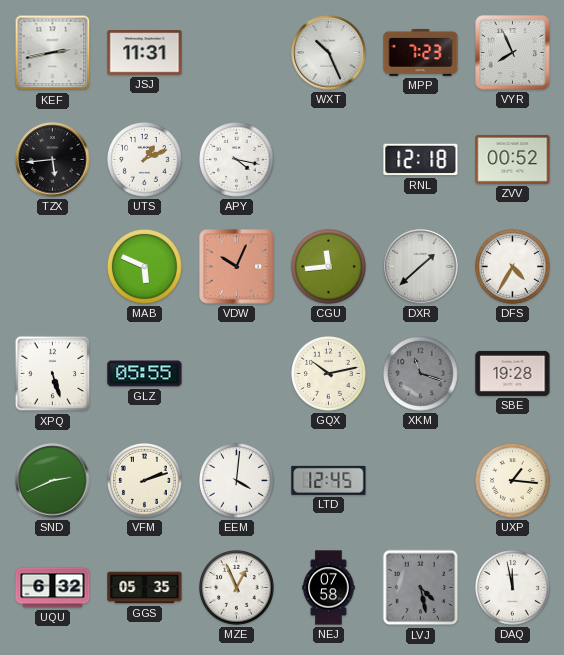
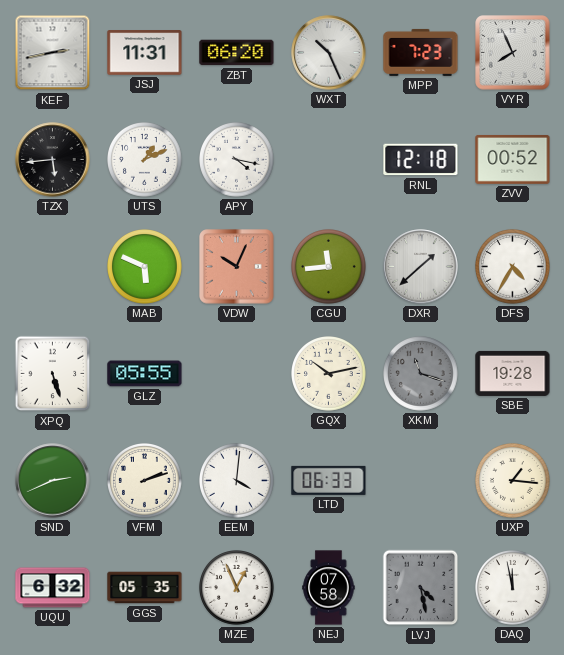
ZBT: none -> 06:20
LTD: 12:45 -> 06:33
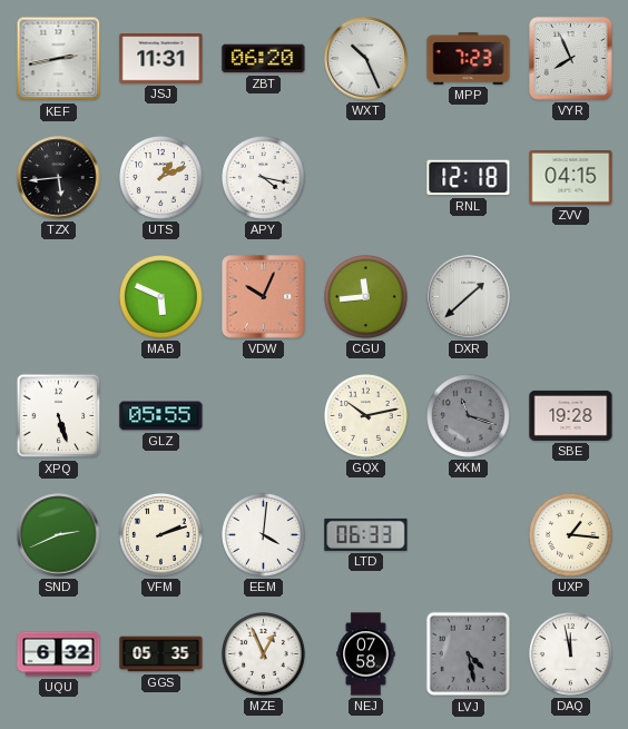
ZVV: 00:52 -> 04:15
DFS: 4:35 -> none
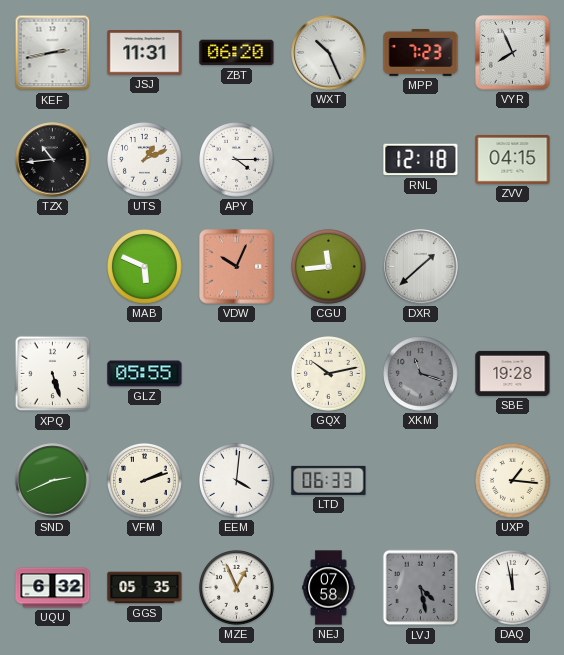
TZX: 5:44 -> 10:44
APY: 4:17 -> 4:15
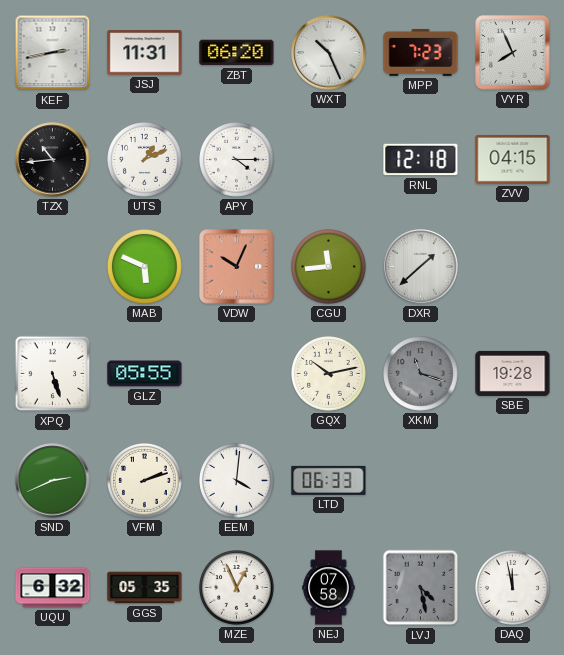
UXP: 1:16 -> none
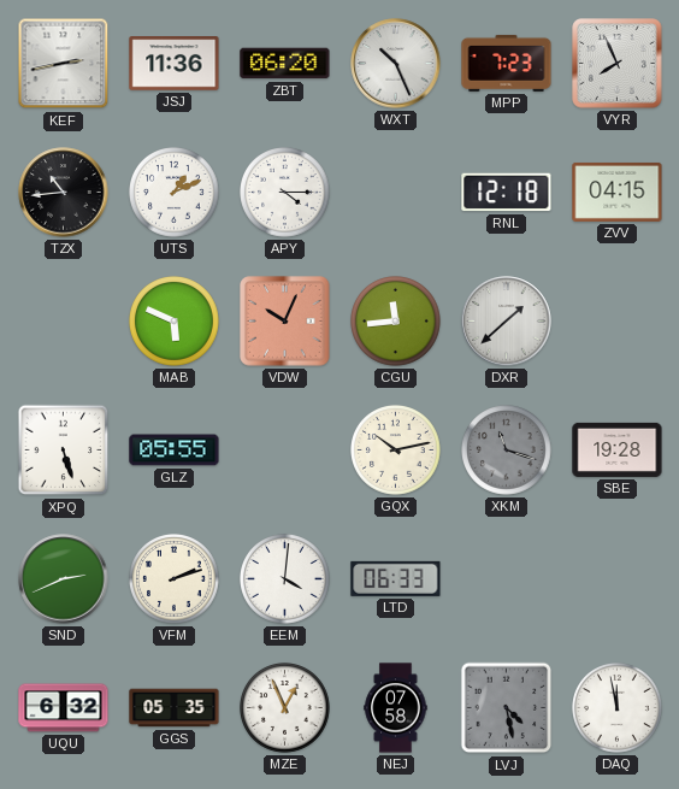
JSJ: 11:31 -> 11:36
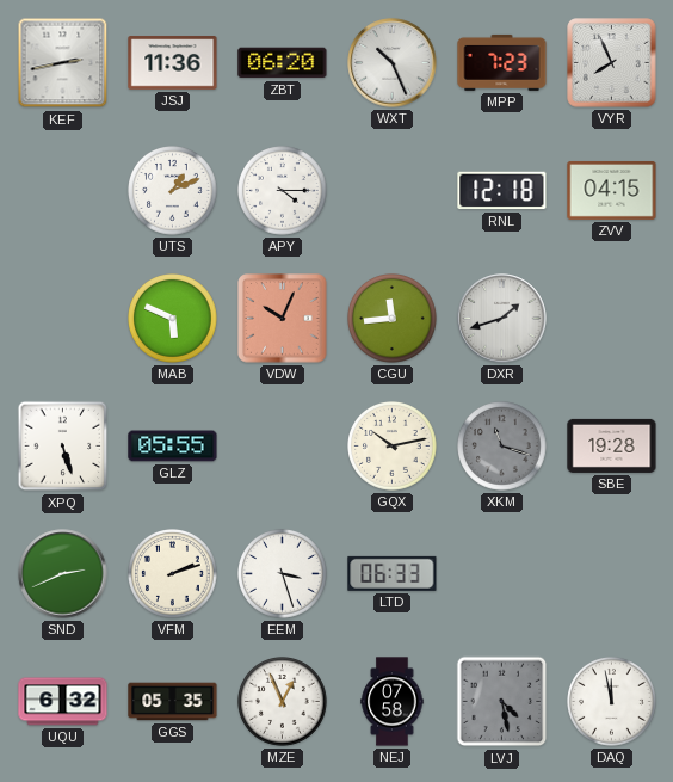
TZX: 10:44 -> none
DXR: 1:38 -> 1:42
EEM: 4:01 -> 3:27
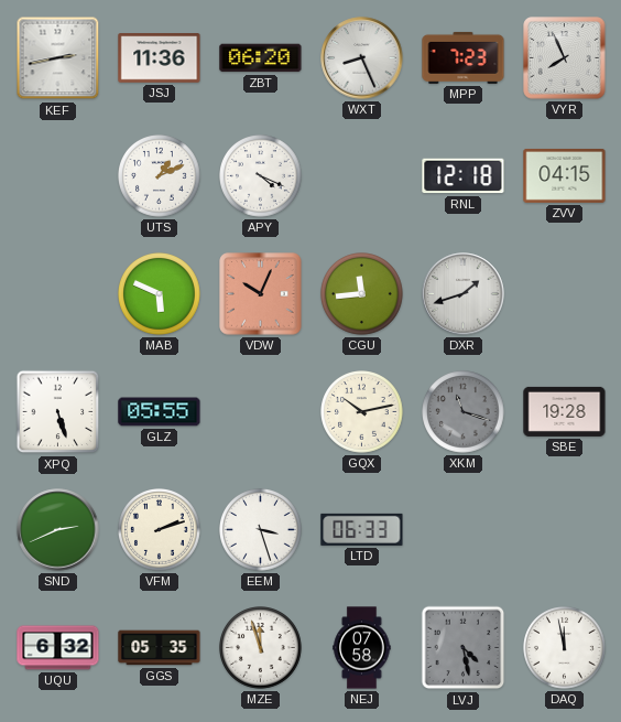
WXT: 10:26 -> 8:26
APY: 4:15 -> 4:19
MZE: 12:56 -> 11:57
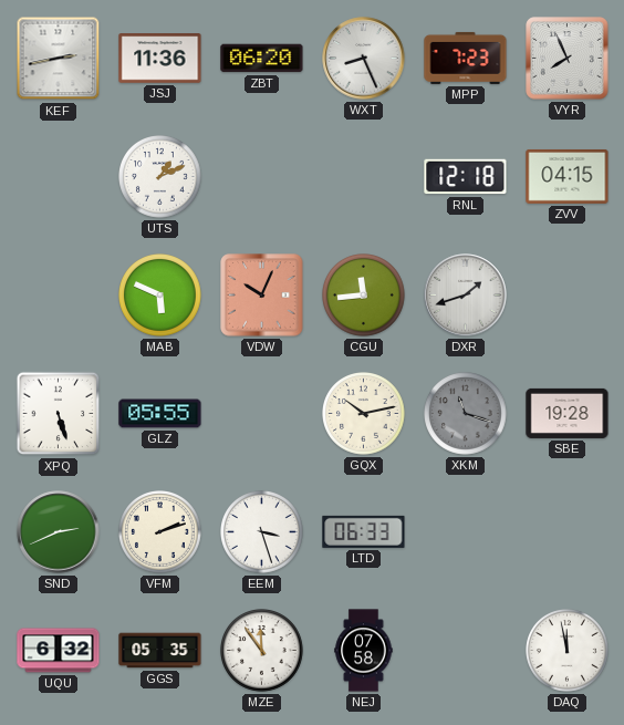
APY: 4:19 -> none
MZE: 11:57 -> 11:54
LVJ: 4:28 -> none
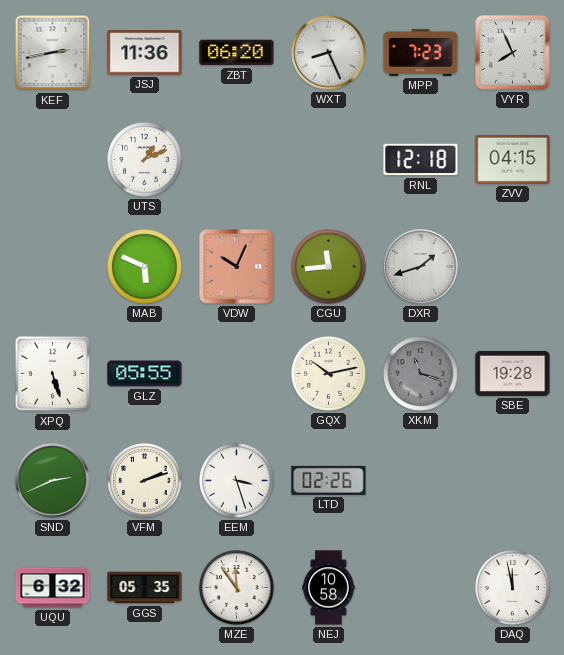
LTD: 06:33 -> 02:26
NEJ: 07:58 -> 10:58
